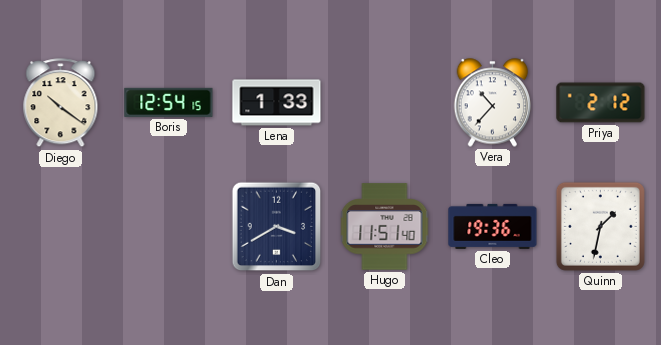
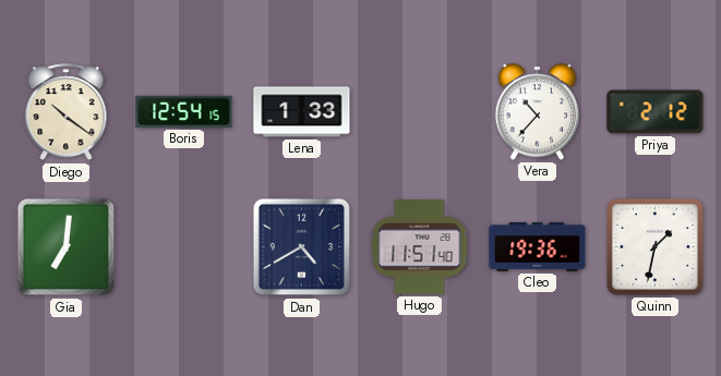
Gia: none -> 7:01
Dan: 3:40 -> 4:40
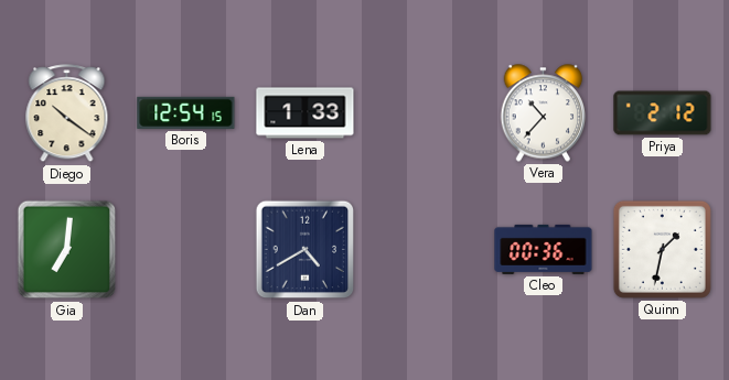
Hugo: 11:51 -> none
Cleo: 19:36 -> 00:36
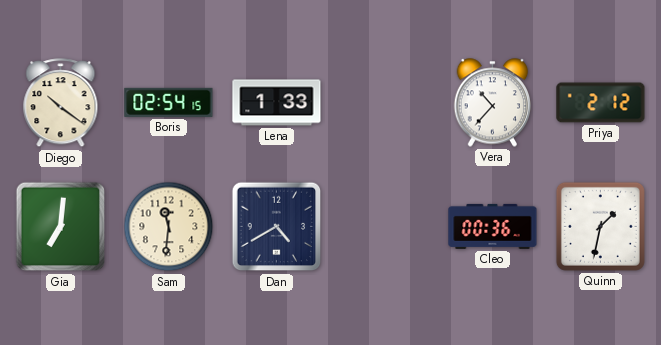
Boris: 12:54 -> 02:54
Sam: none -> 11:31
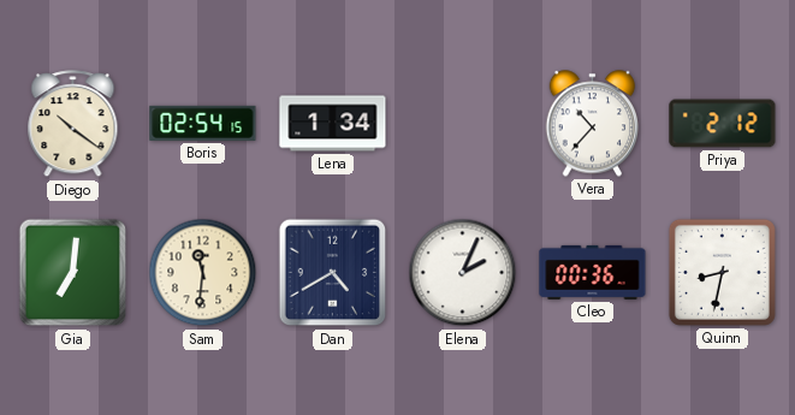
Lena: 1:33 -> 1:34
Elena: none -> 2:04
Quinn: 1:32 -> 8:32
